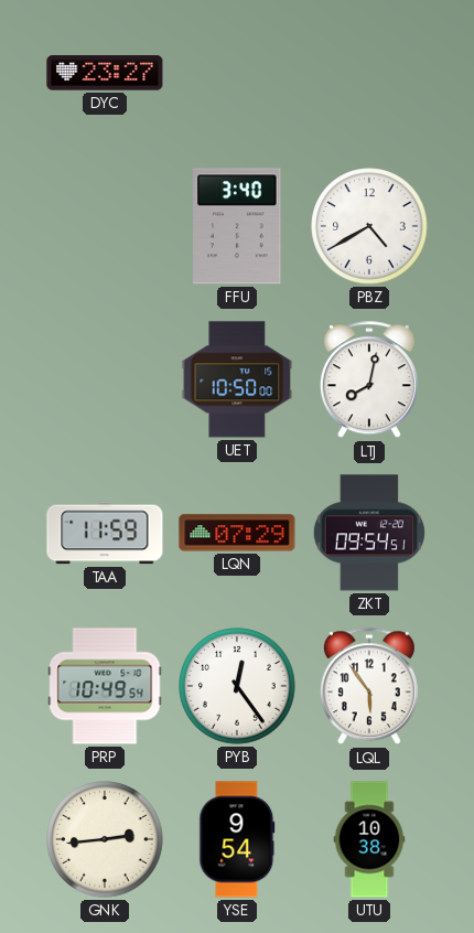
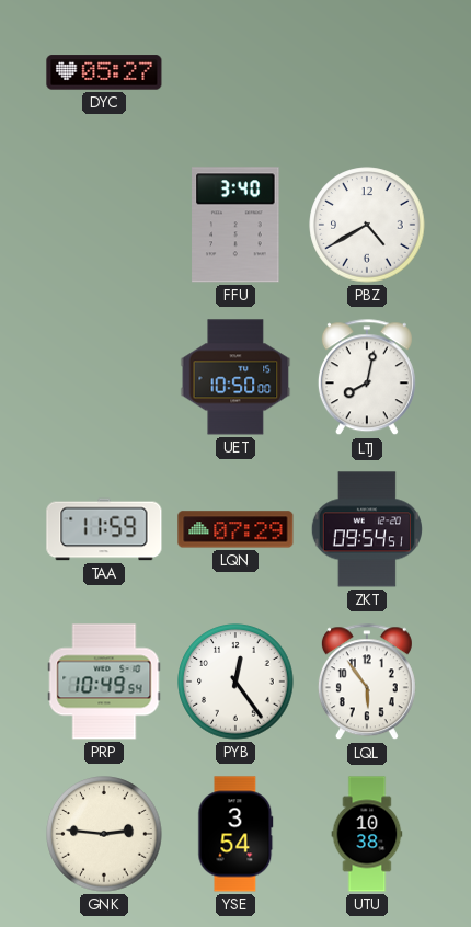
DYC: 23:27 -> 05:27
GNK: 2:44 -> 2:46
YSE: 9:54 -> 3:54
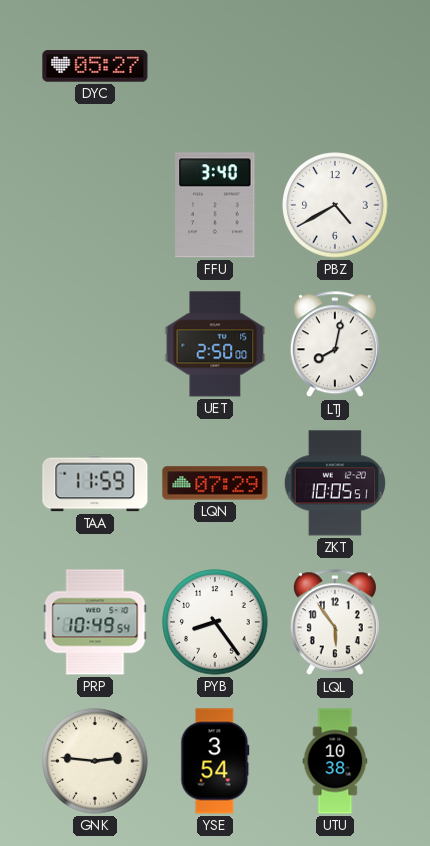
UET: 10:50 -> 2:50
ZKT: 09:54 -> 10:05
PYB: 12:24 -> 8:24
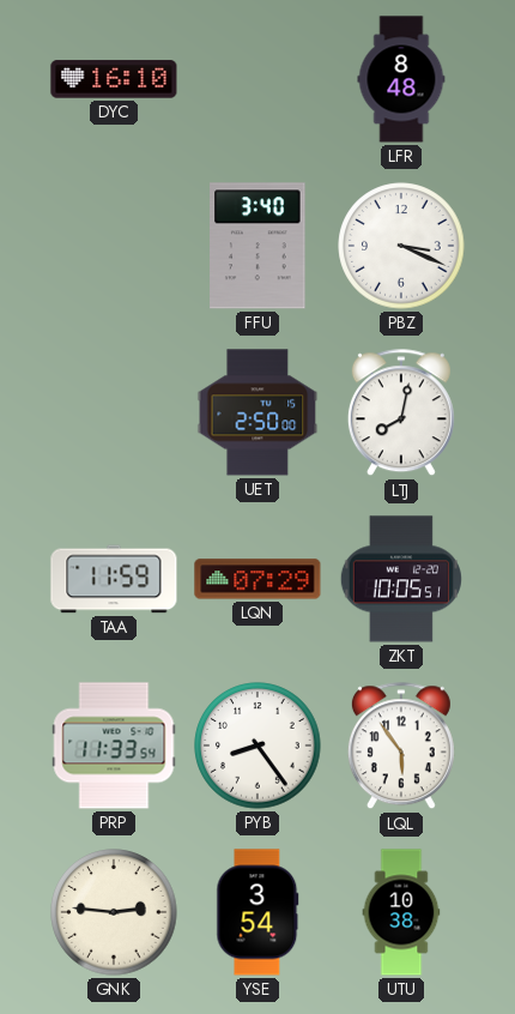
DYC: 05:27 -> 16:10
LFR: none -> 8:48
PBZ: 4:40 -> 3:19
PRP: 10:49 -> 11:33
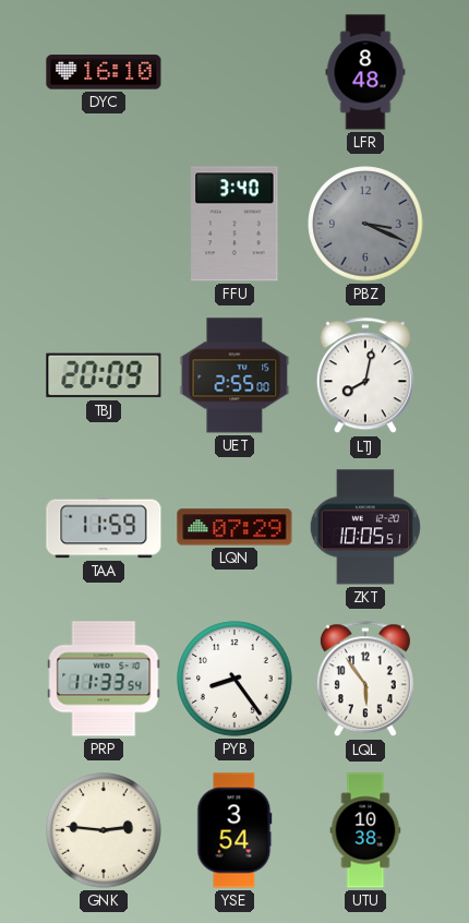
PBZ dial: white -> grey
TBJ: none -> 20:09
UET: 2:50 -> 2:55
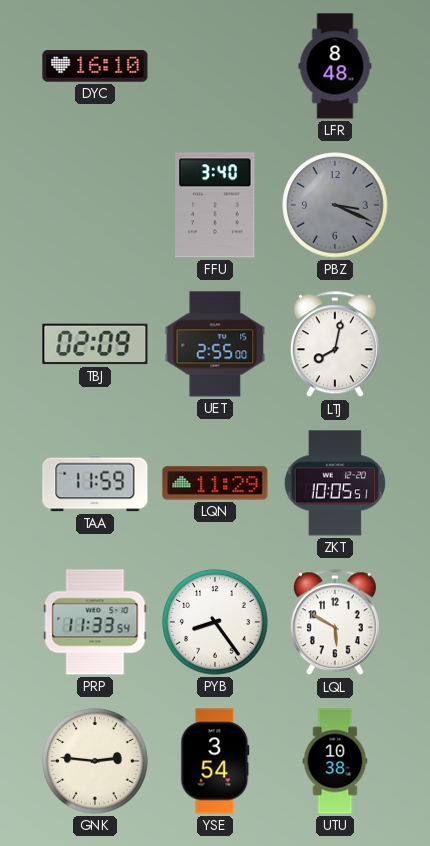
TBJ: 20:09 -> 02:09
LQN: 07:29 -> 11:29
LQL: 5:54 -> 5:50
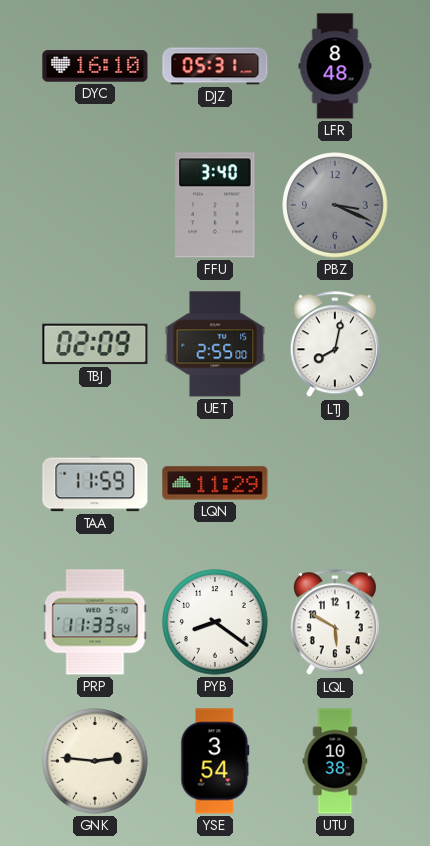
DJZ: none -> 05:31
ZKT: 10:05 -> none
PYB: 8:24 -> 8:21
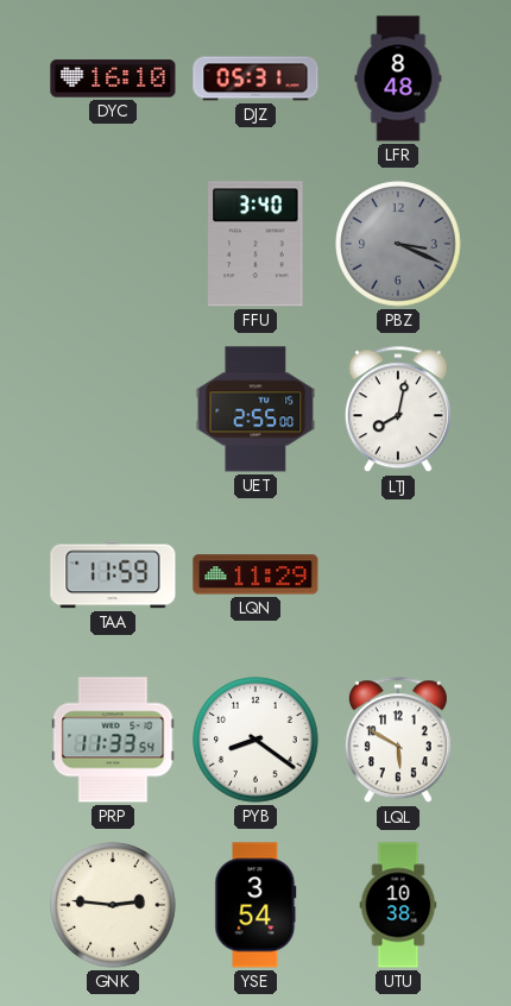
TBJ: 02:09 -> none
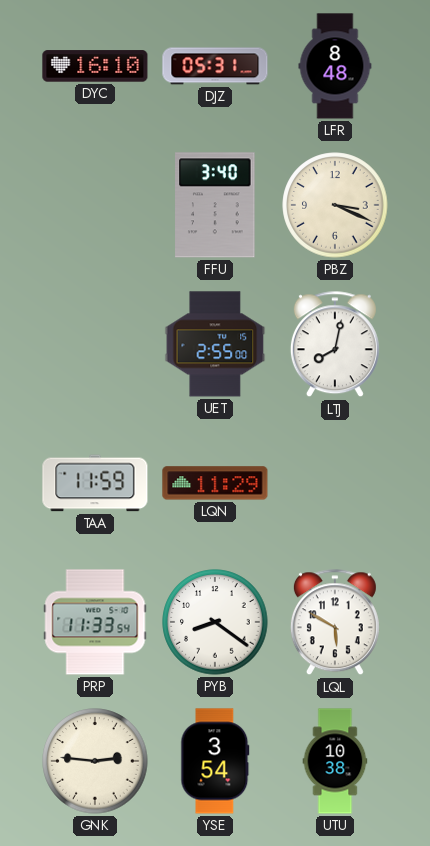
PBZ dial: grey -> cream
